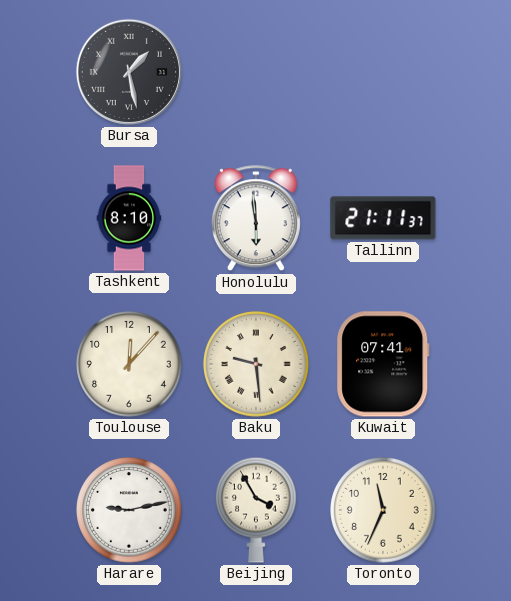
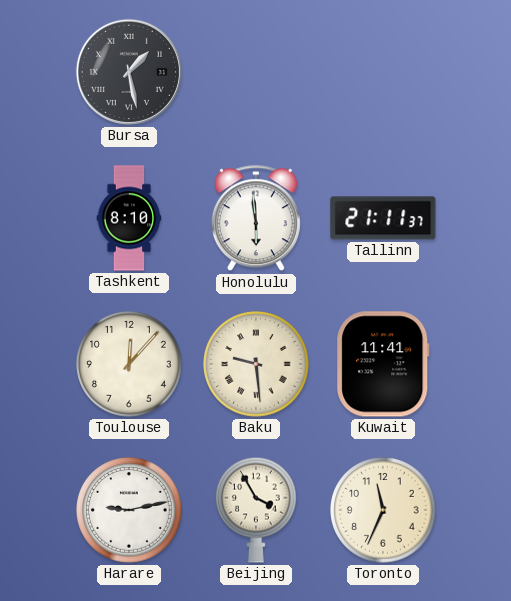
Kuwait: 07:41 -> 11:41
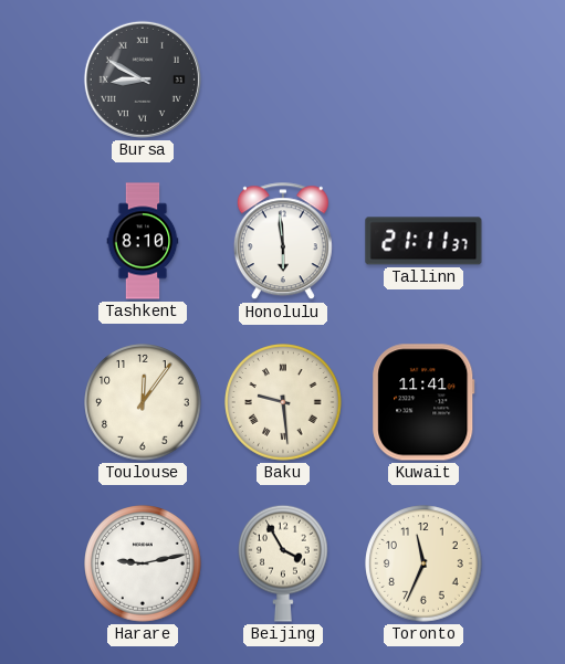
Bursa: 1:28 -> 8:50
Toulouse: 12:07 -> 12:06
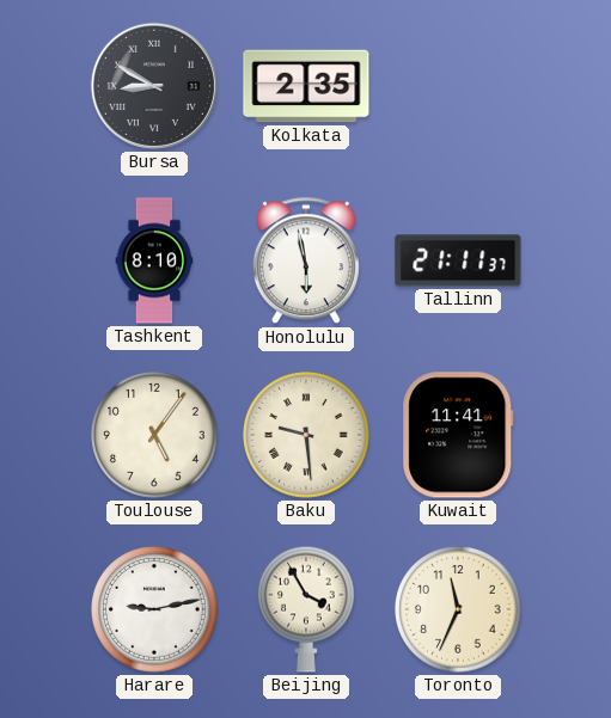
Kolkata: none -> 2:35
Honolulu: 5:59 -> 5:58
Toulouse: 12:06 -> 5:06
